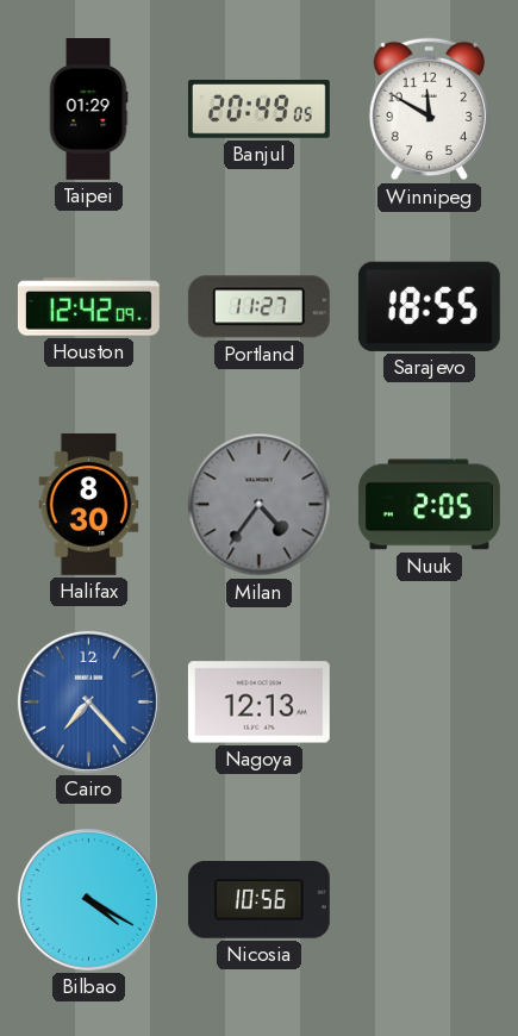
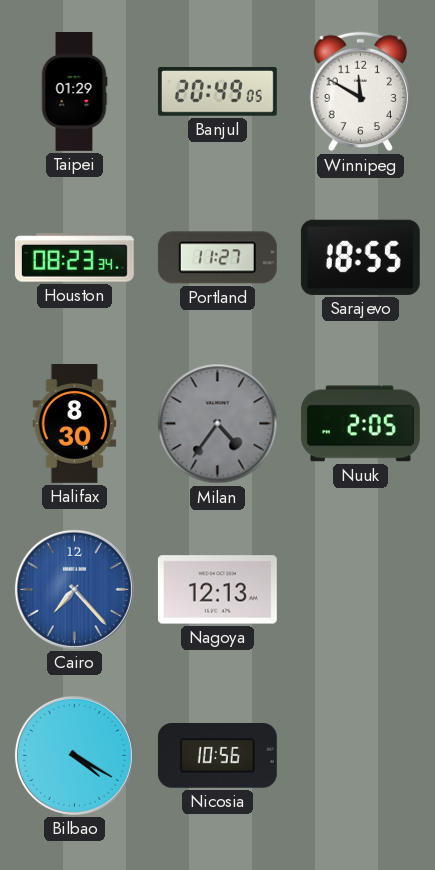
Houston: 12:42 -> 08:23
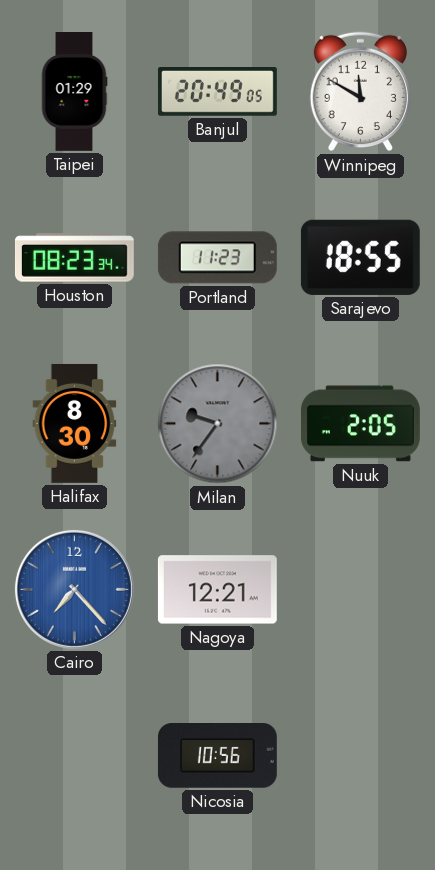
Portland: 11:27 -> 11:23
Milan: 4:36 -> 9:36
Nagoya: 12:13 -> 12:21
Bilbao: 4:20 -> none
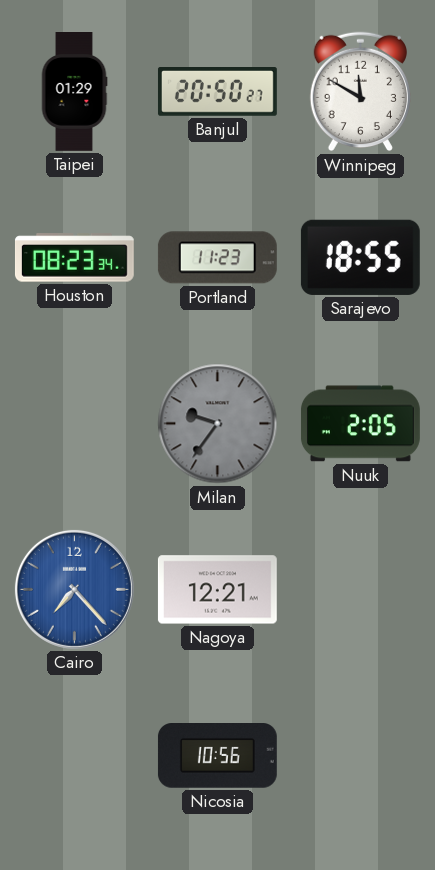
Banjul: 20:49 -> 20:50
Halifax: 8:30 -> none
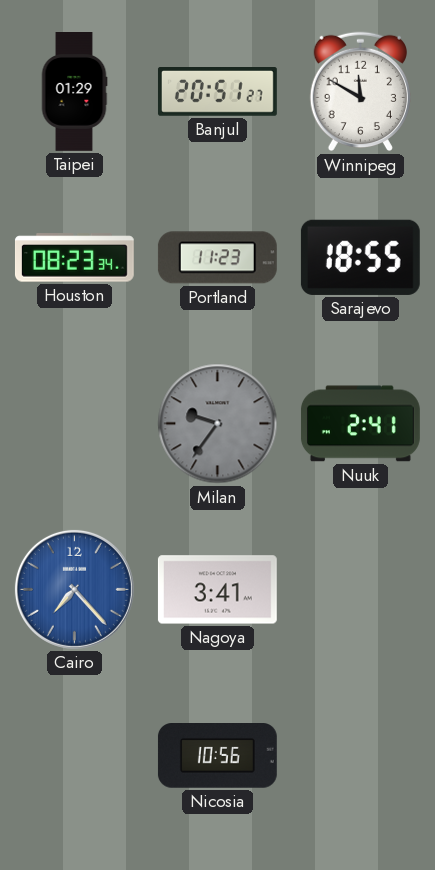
Banjul: 20:50 -> 20:51
Nuuk: 2:05 -> 2:41
Nagoya: 12:21 -> 3:41
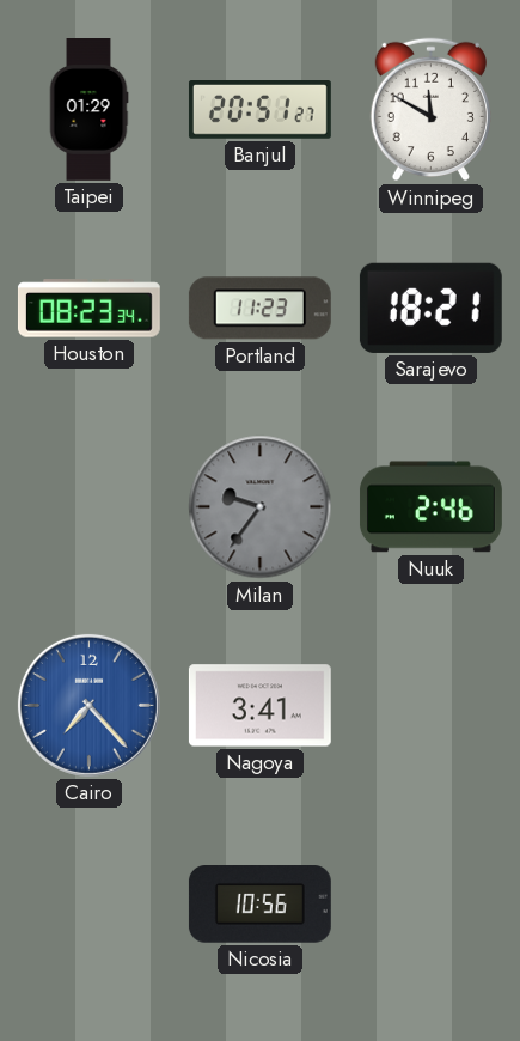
Sarajevo: 18:55 -> 18:21
Nuuk: 2:41 -> 2:46
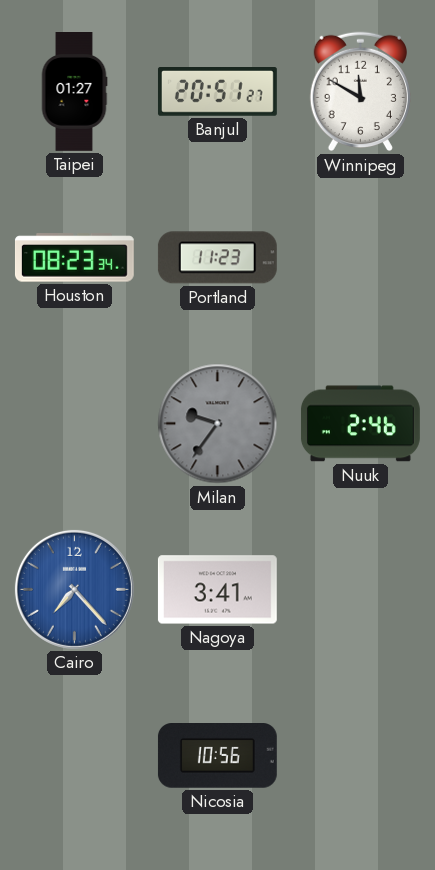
Taipei: 01:29 -> 01:27
Sarajevo: 18:21 -> none
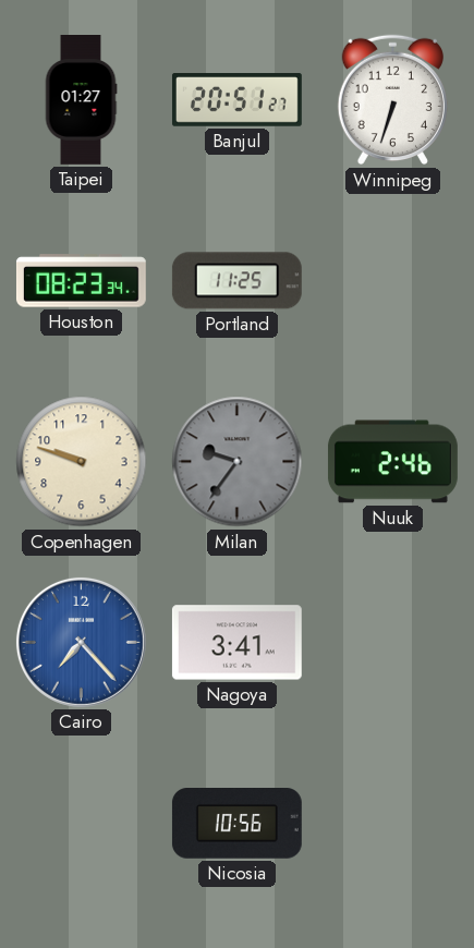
Winnipeg: 11:50 -> 6:33
Portland: 11:23 -> 11:25
Copenhagen: none -> 9:48
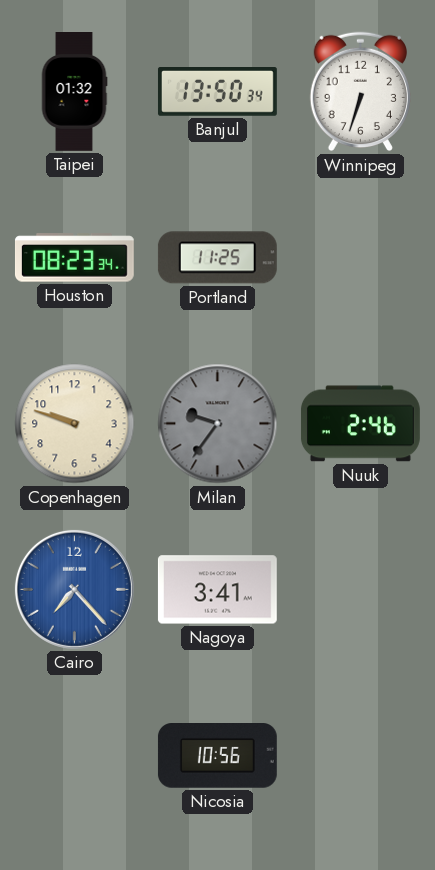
Taipei: 01:27 -> 01:32
Banjul: 20:51 -> 13:50
